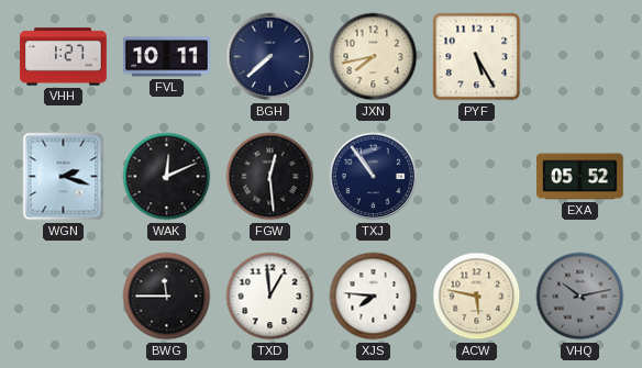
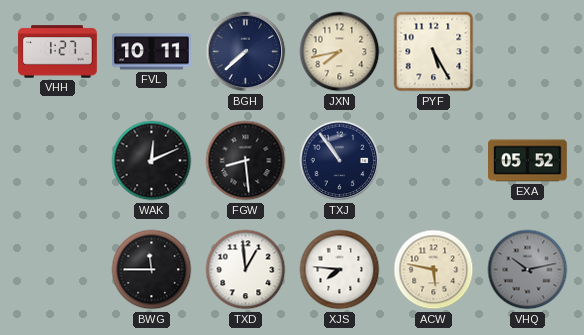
WGN: 2:18 -> none
FGW: 12:29 -> 8:29
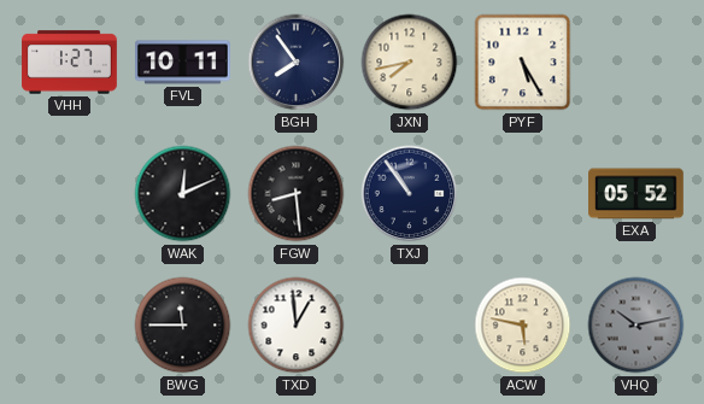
BGH: 7:38 -> 7:54
XJS: 7:46 -> none
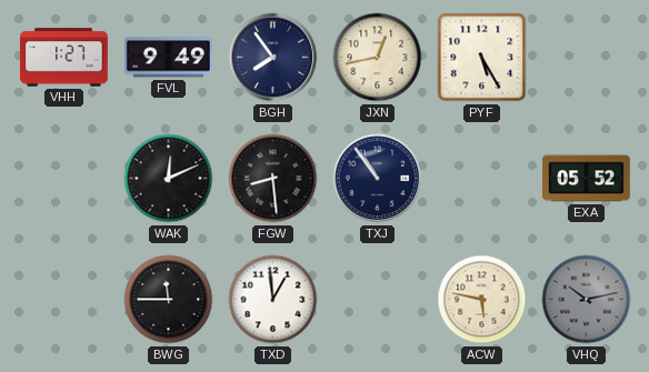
FVL: 10:11 -> 9:49
JXN: 7:43 -> 12:43
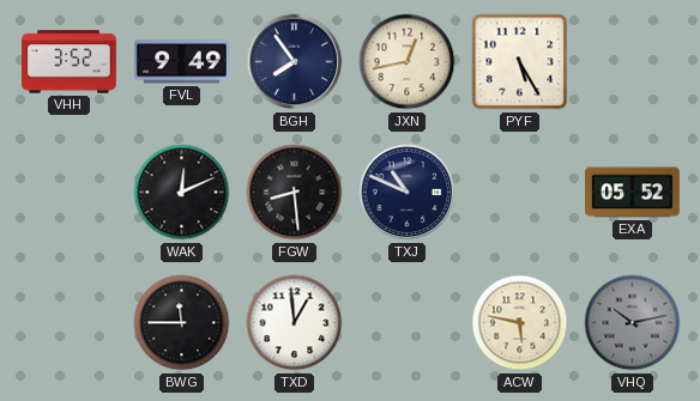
VHH: 1:27 -> 3:52
TXJ: 10:54 -> 10:49
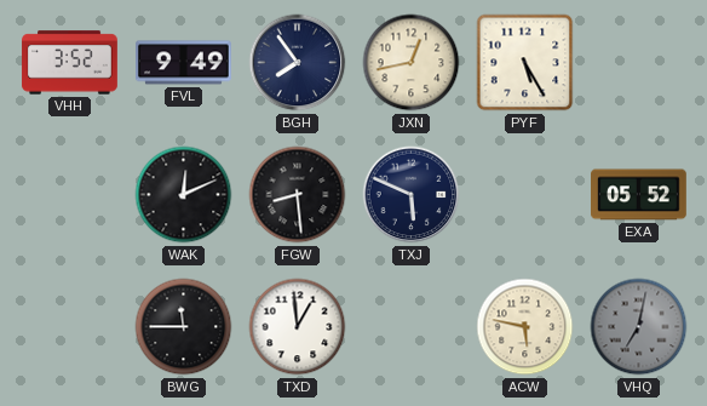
TXJ: 10:49 -> 5:49
VHQ: 10:13 -> 7:02
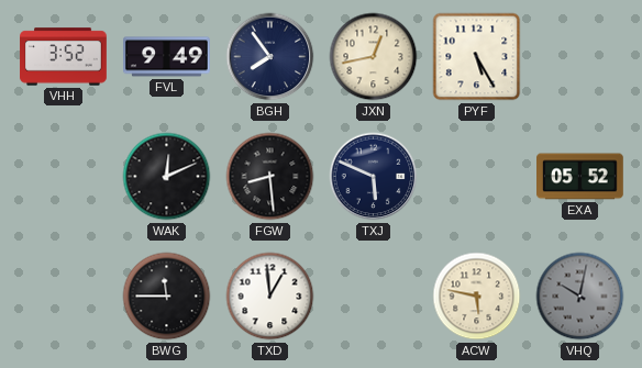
VHQ: 7:02 -> 10:02
